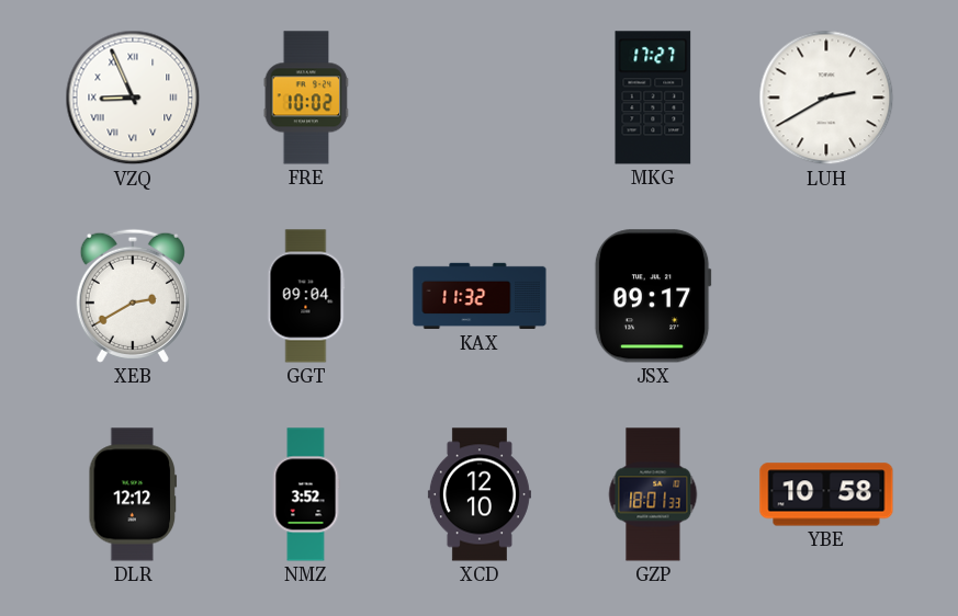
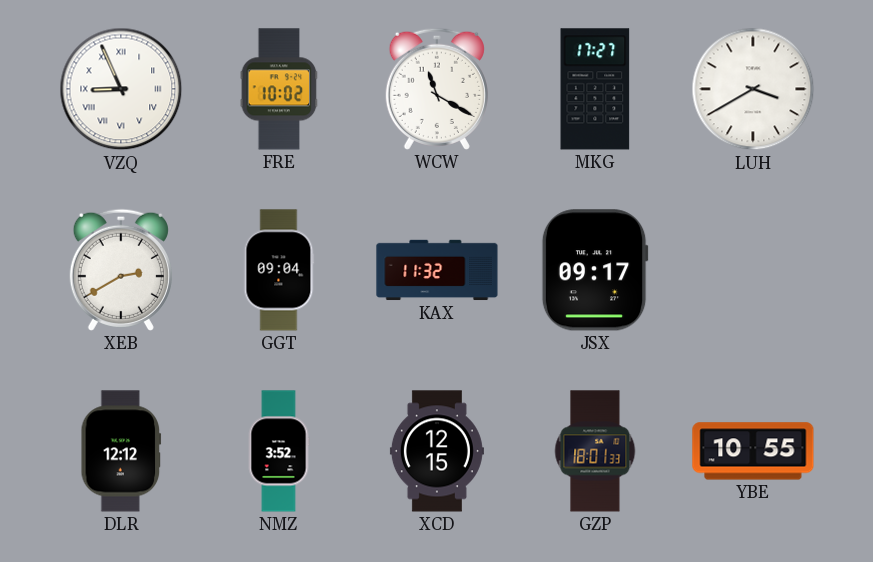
WCW: none -> 11:20
LUH: 2:40 -> 3:40
XCD: 12:10 -> 12:15
YBE: 10:58 -> 10:55
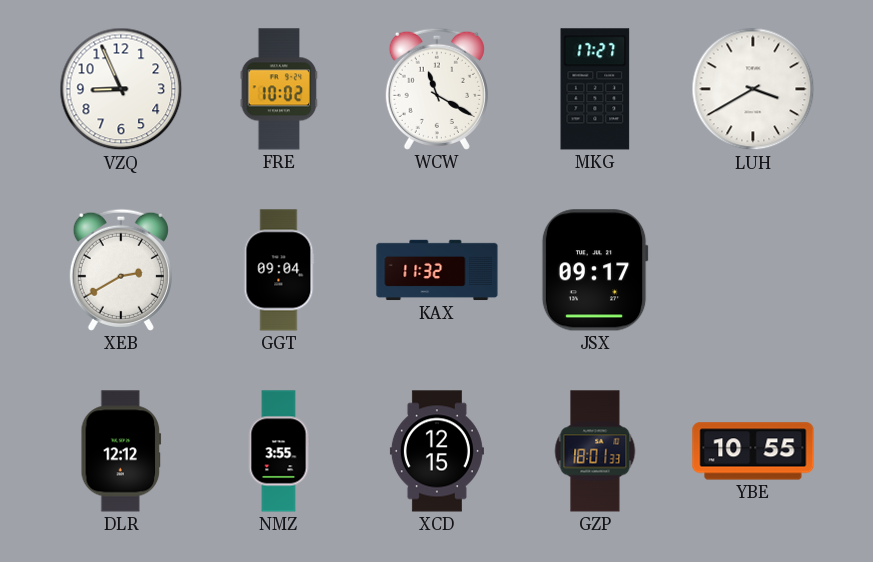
VZQ numerals: Roman -> Arabic
NMZ: 3:52 -> 3:55
